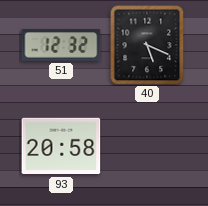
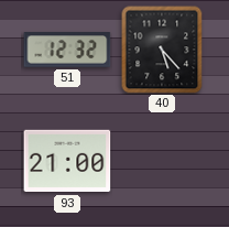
40: 5:19 -> 5:23
93: 20:58 -> 21:00
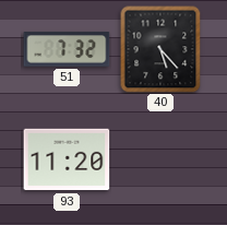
51: 12:32 -> 7:32
93: 21:00 -> 11:20
